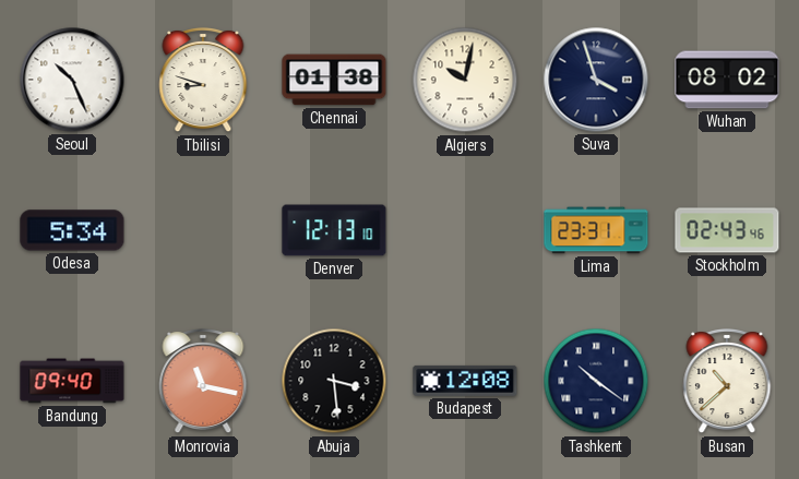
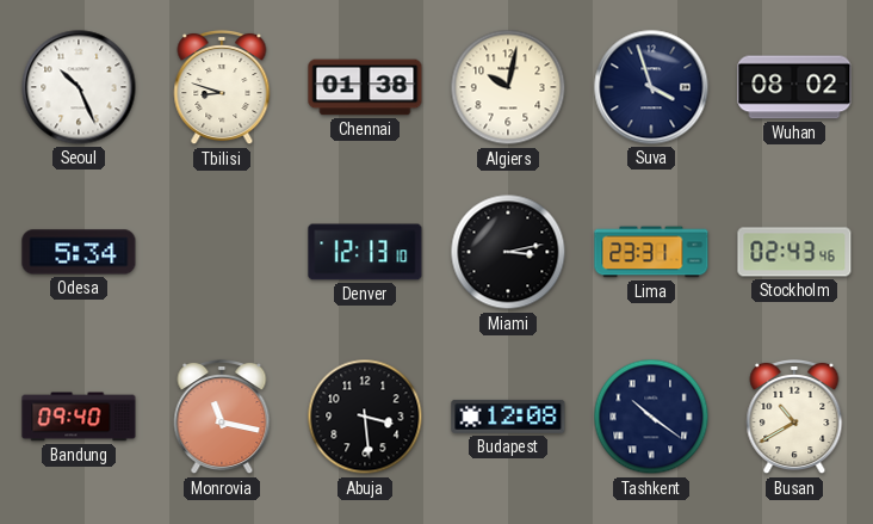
Miami: none -> 3:13
Busan: 10:38 -> 10:40
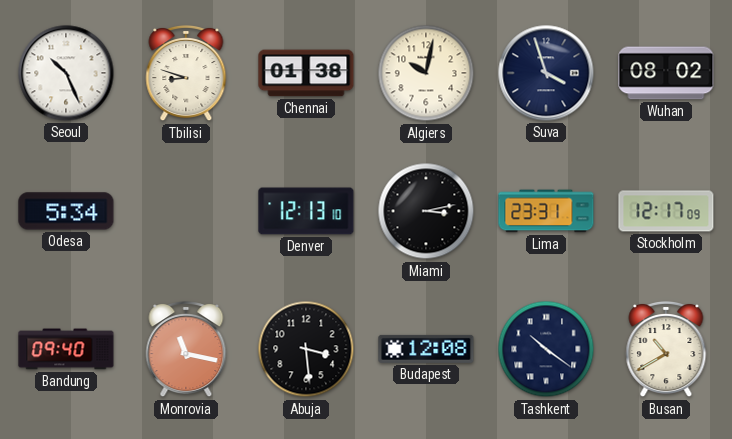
Stockholm: 02:43 -> 12:17
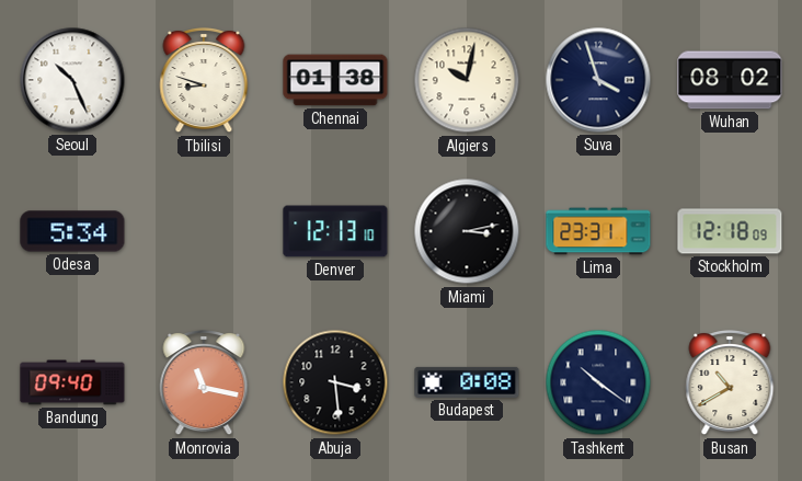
Stockholm: 12:17 -> 12:18
Budapest: 12:08 -> 0:08
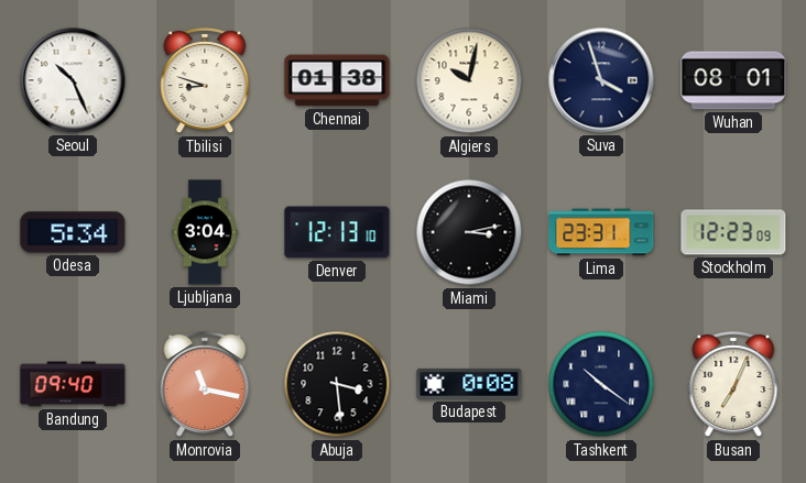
Wuhan: 08:02 -> 08:01
Ljubljana: none -> 3:04
Stockholm: 12:18 -> 12:23
Busan: 10:40 -> 7:04
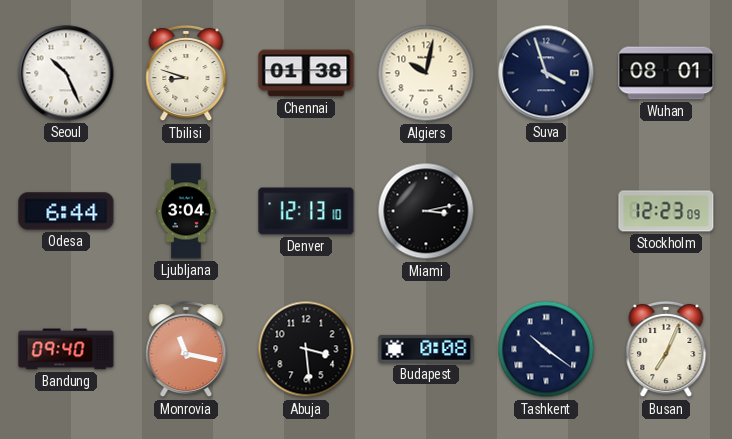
Odesa: 5:34 -> 6:44
Lima: 23:31 -> none
